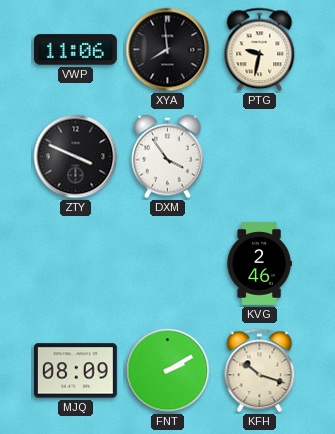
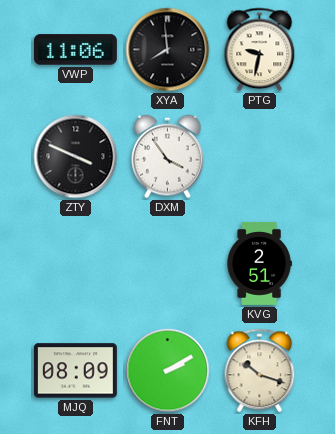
KVG: 2:46 -> 2:51
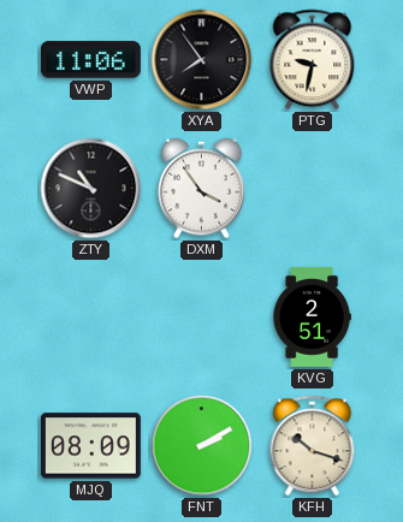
XYA: 7:59 -> 7:54
ZTY: 3:49 -> 10:49
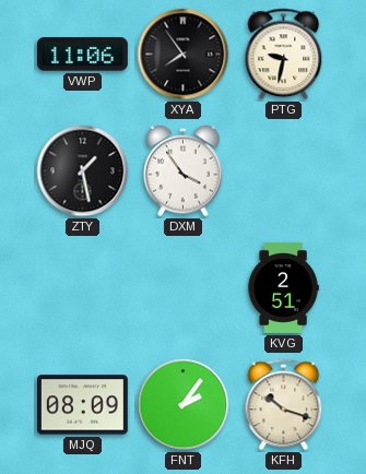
ZTY: 10:49 -> 1:28
FNT: 2:10 -> 2:06
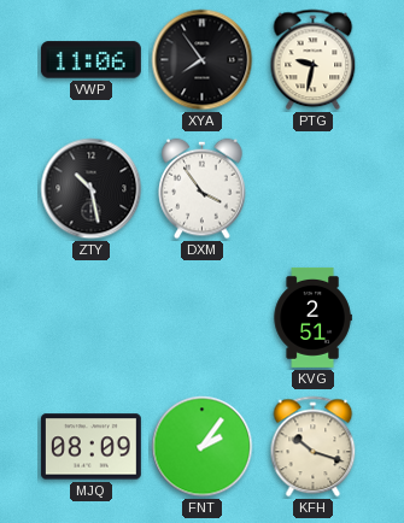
ZTY: 1:28 -> 10:28
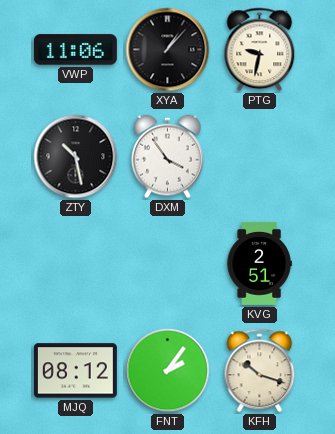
XYA: 7:54 -> 1:07
MJQ: 08:09 -> 08:12
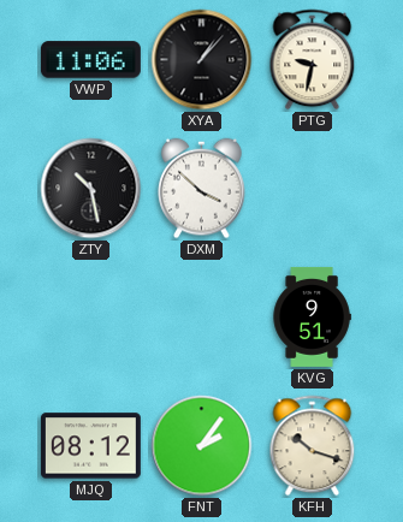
DXM: 3:54 -> 3:52
KVG: 2:51 -> 9:51
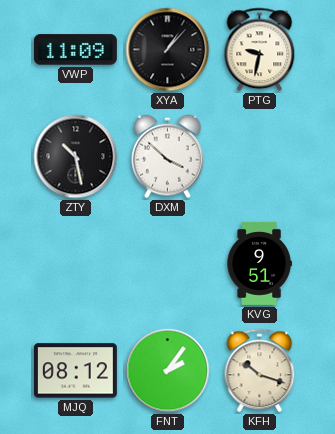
VWP: 11:06 -> 11:09
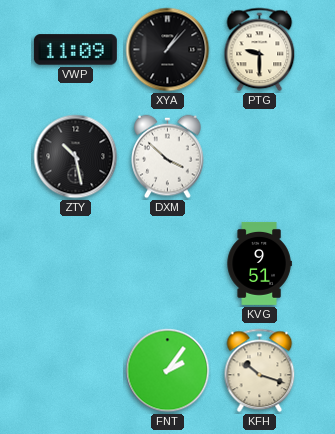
PTG: 9:32 -> 9:30
MJQ: 08:12 -> none
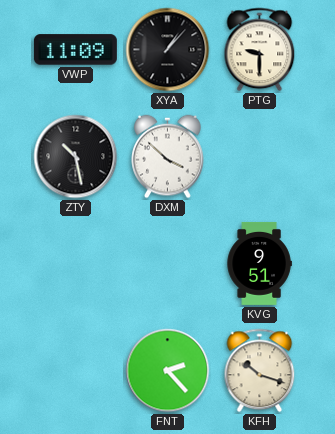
FNT: 2:06 -> 2:23
